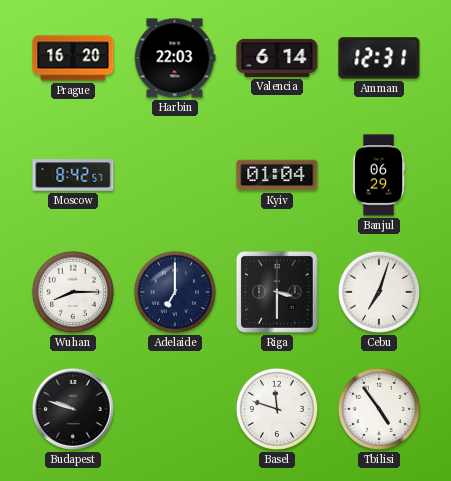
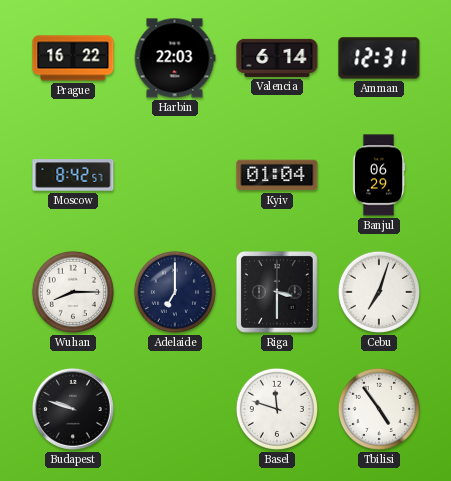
Prague: 16:20 -> 16:22
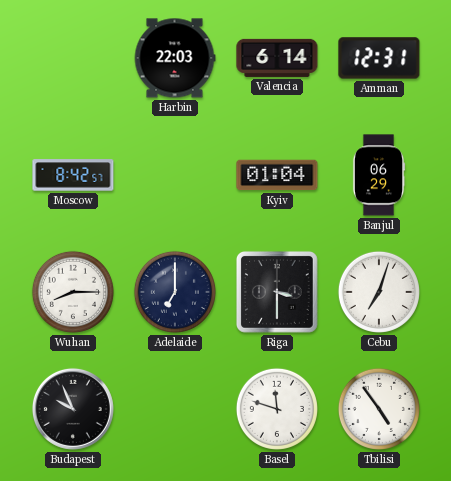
Prague: 16:22 -> none
Budapest: 9:48 -> 9:56
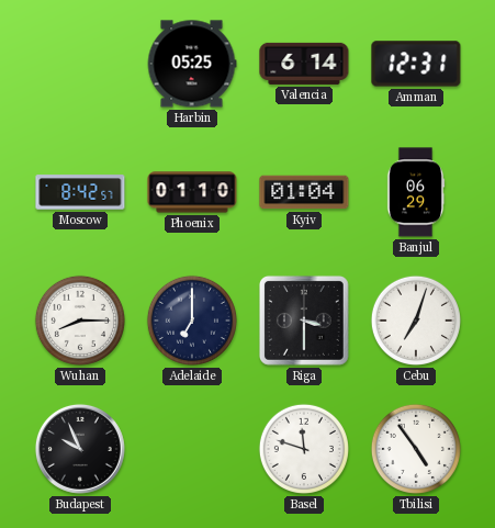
Harbin: 22:03 -> 05:25
Phoenix: none -> 01:10
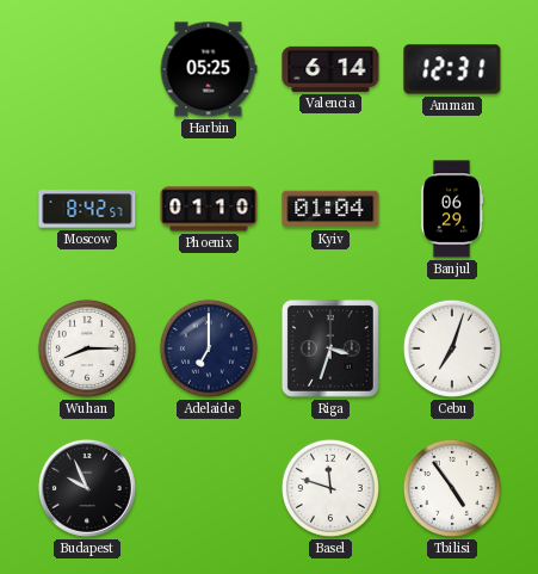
Riga: 3:30 -> 3:33
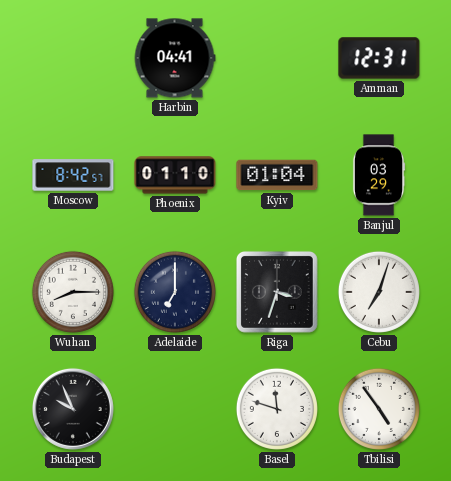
Harbin: 05:25 -> 04:41
Valencia: 6:14 -> none
Banjul: 06:29 -> 03:29
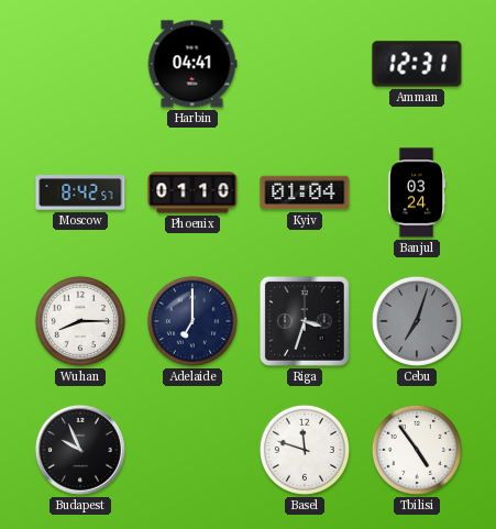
Banjul: 03:29 -> 03:24
Cebu dial: white -> grey
